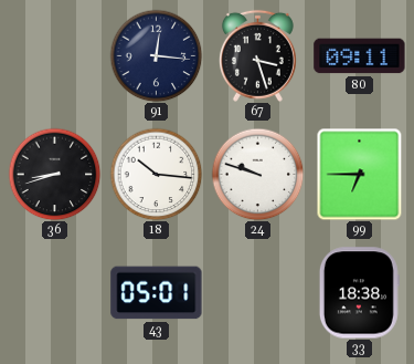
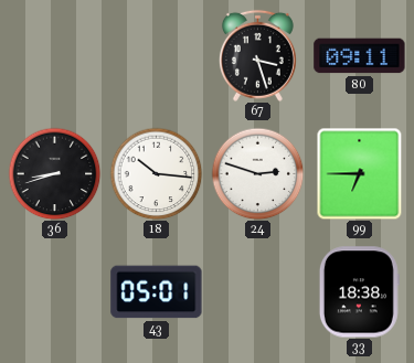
91: 12:16 -> none
24: 9:48 -> 2:48
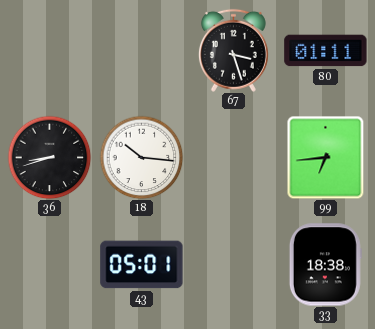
80: 09:11 -> 01:11
24: 2:48 -> none
99: 6:45 -> 6:44
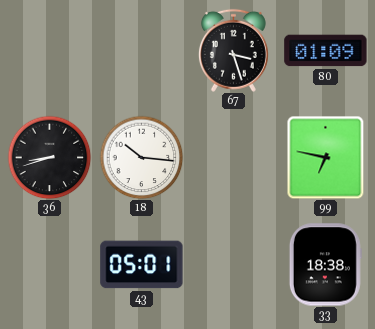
80: 01:11 -> 01:09
99: 6:44 -> 6:47
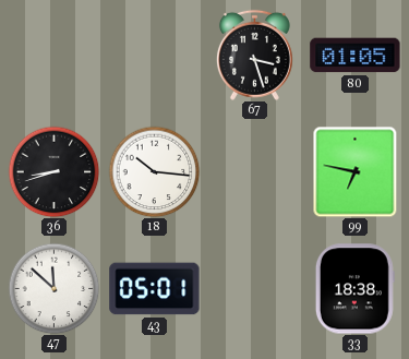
80: 01:09 -> 01:05
47: none -> 11:52
